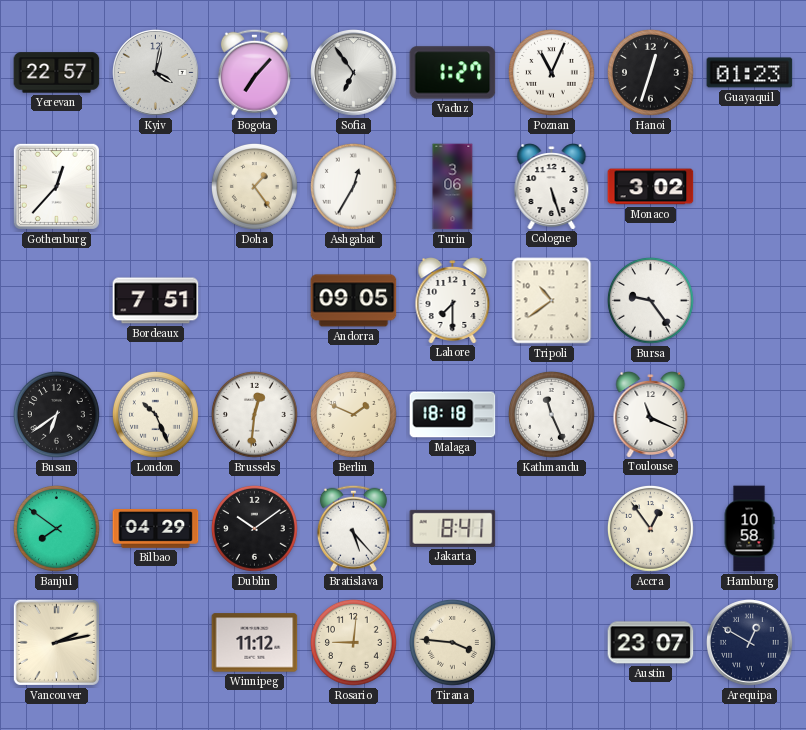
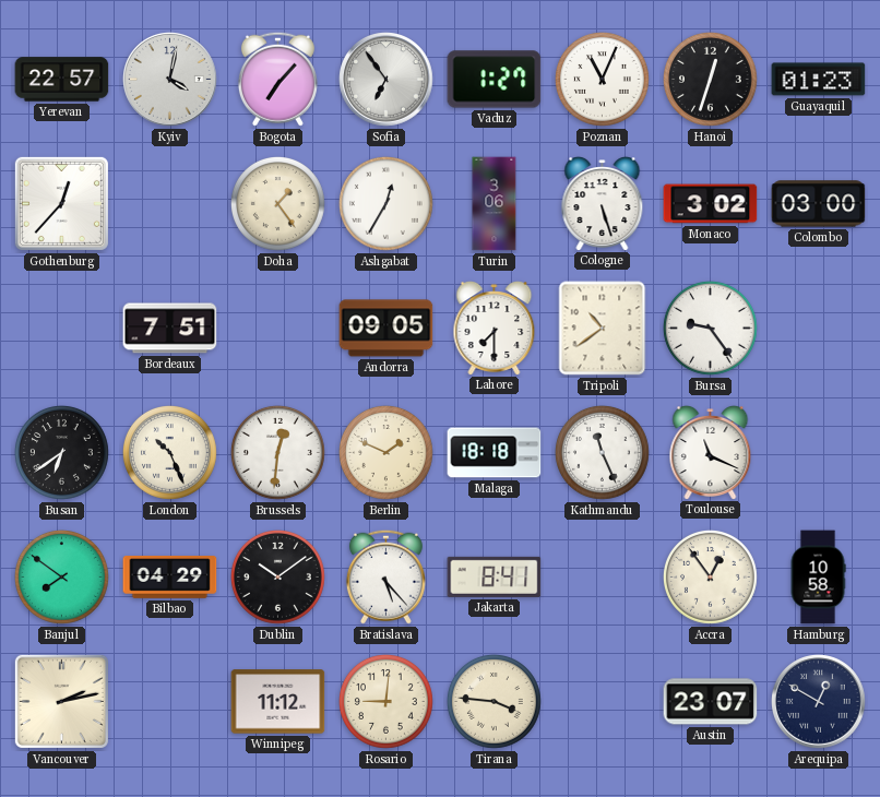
Colombo: none -> 03:00
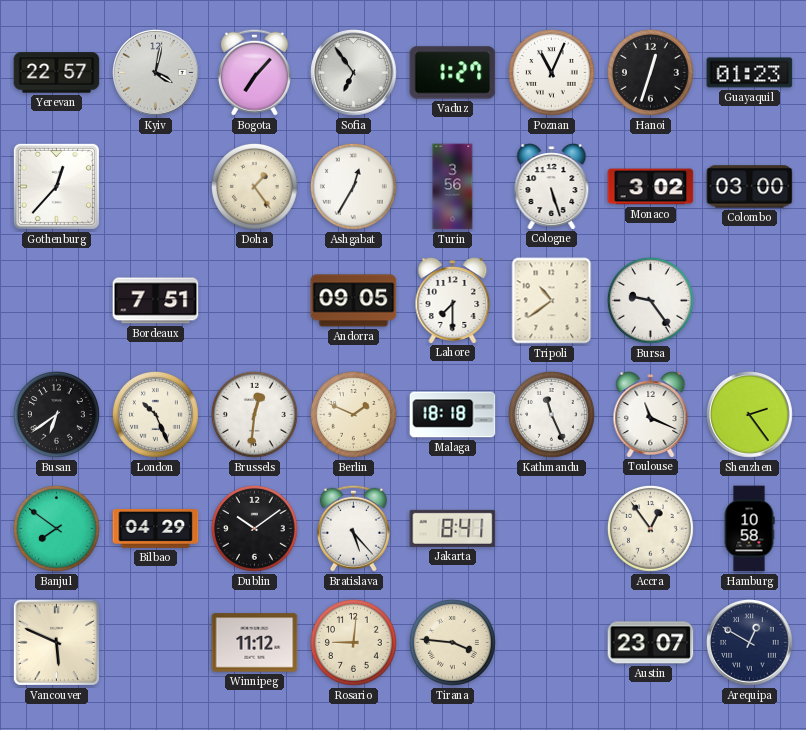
Turin: 3:06 -> 3:56
Shenzhen: none -> 2:24
Vancouver: 2:13 -> 5:49
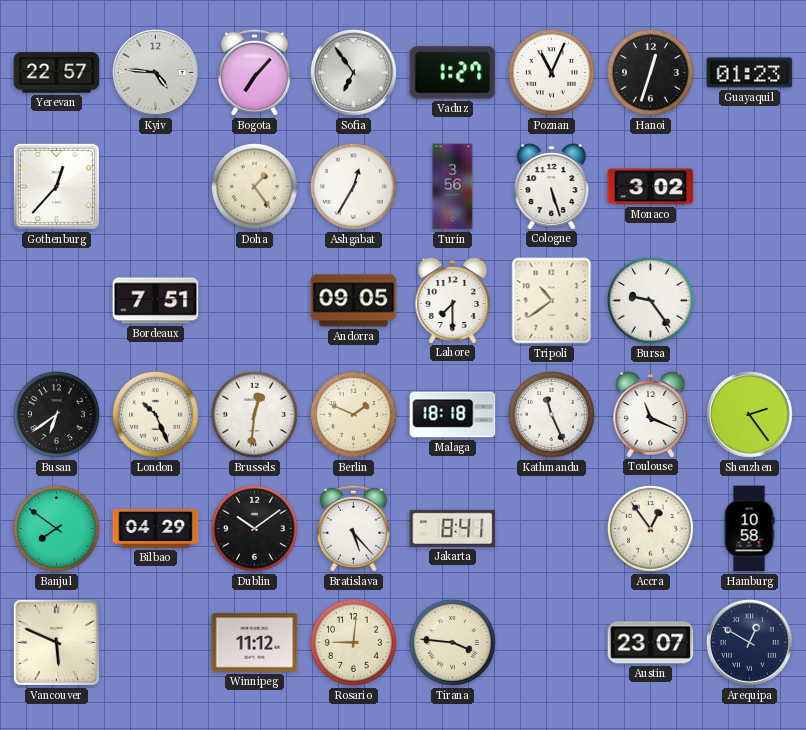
Kyiv: 4:02 -> 4:46
Colombo: 03:00 -> none
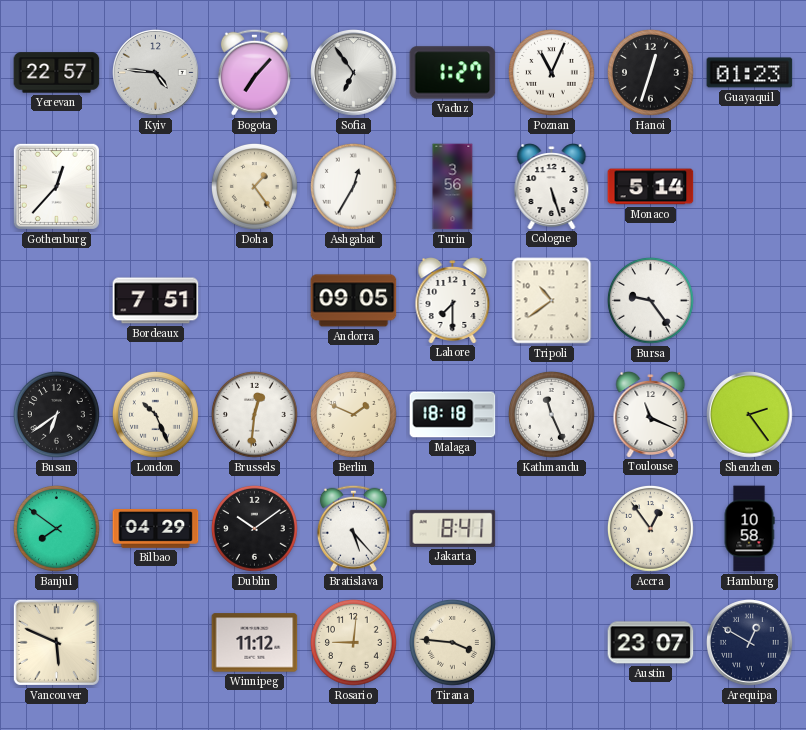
Monaco: 3:02 -> 5:14
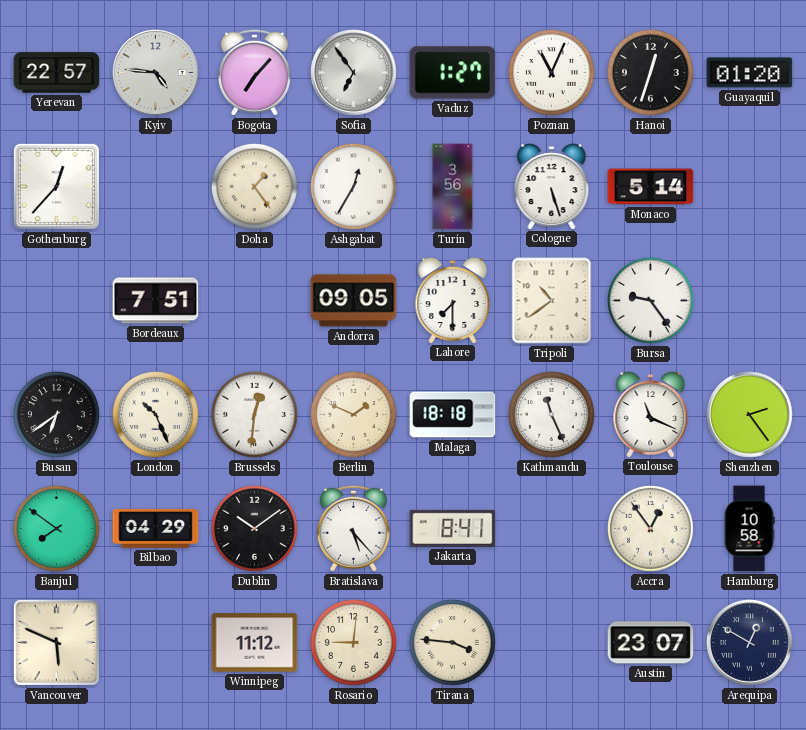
Guayaquil: 01:23 -> 01:20
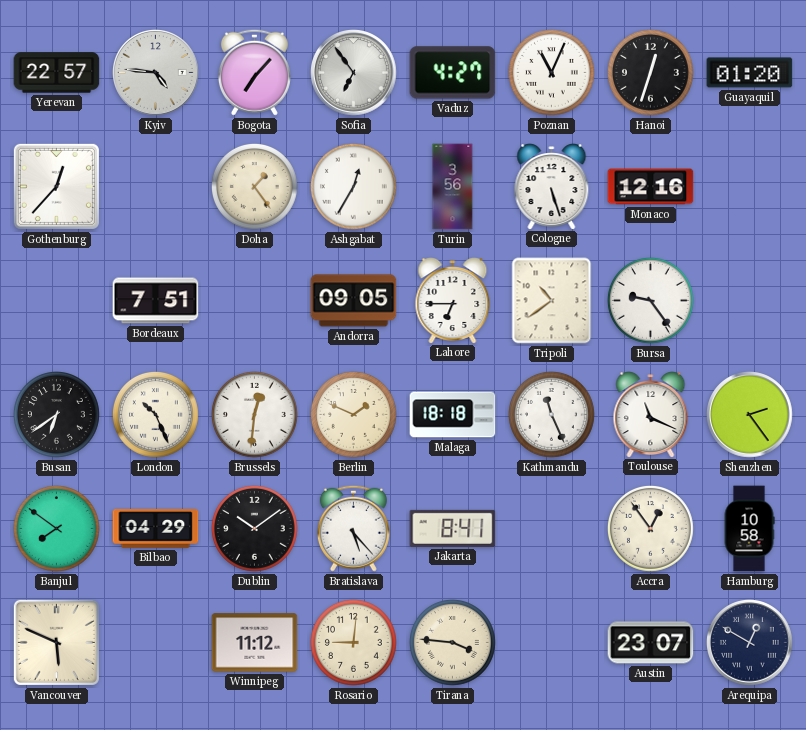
Vaduz: 1:27 -> 4:27
Monaco: 5:14 -> 12:16
Lahore: 7:30 -> 6:45
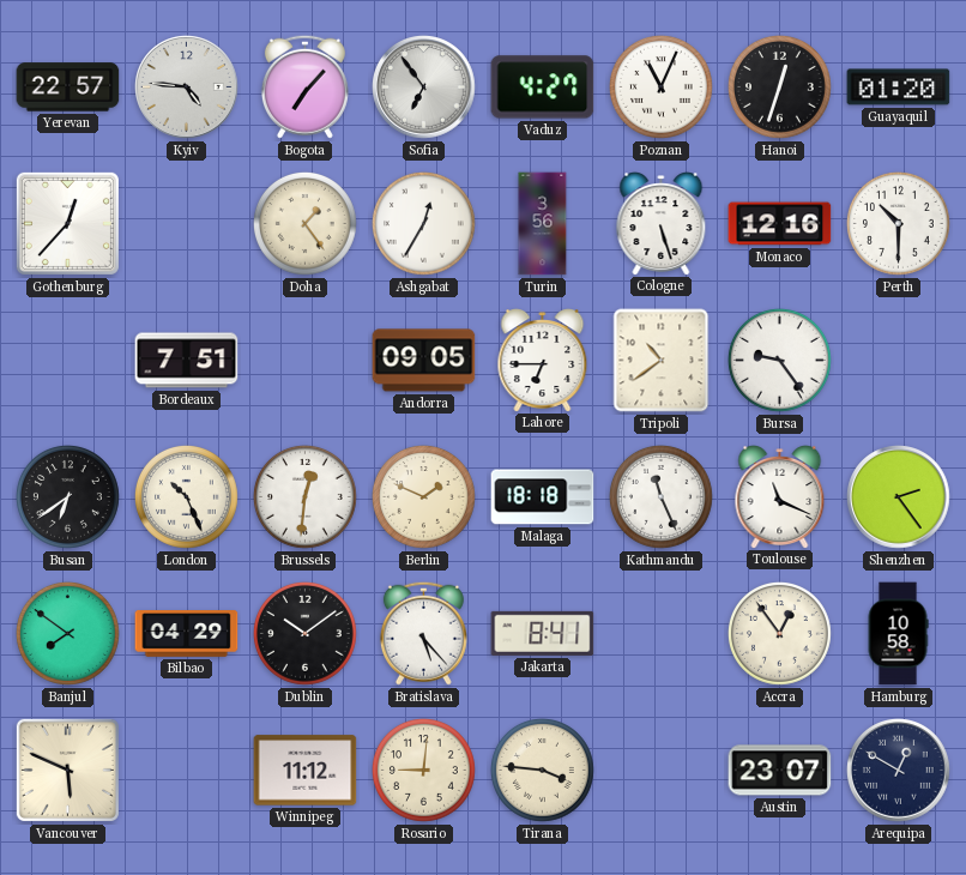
Perth: none -> 10:30
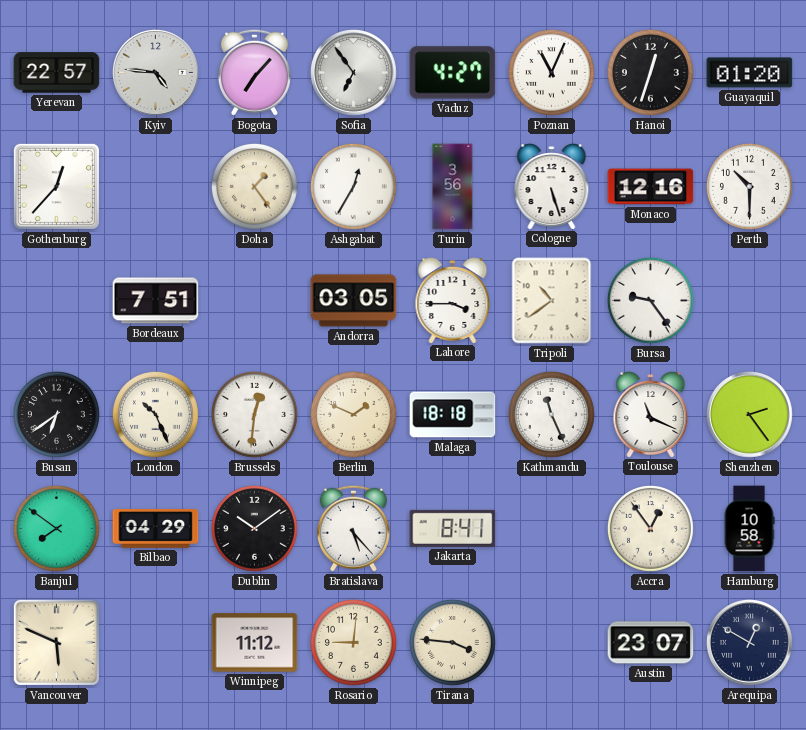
Andorra: 09:05 -> 03:05
Lahore: 6:45 -> 3:45
